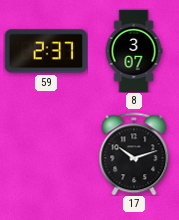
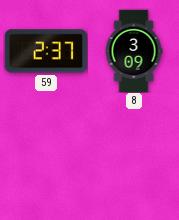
8: 3:07 -> 3:09
17: 10:12 -> none
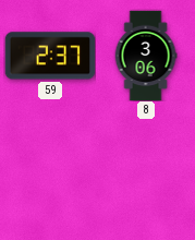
8: 3:09 -> 3:06
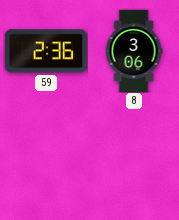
59: 2:37 -> 2:36
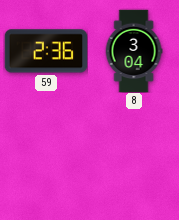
8: 3:06 -> 3:04
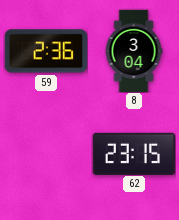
62: none -> 23:15
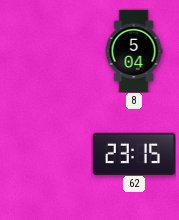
59: 2:36 -> none
8: 3:04 -> 5:04
